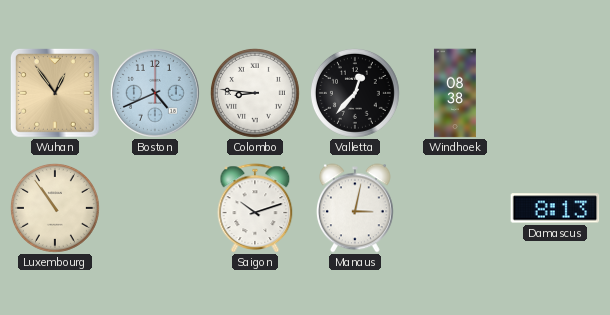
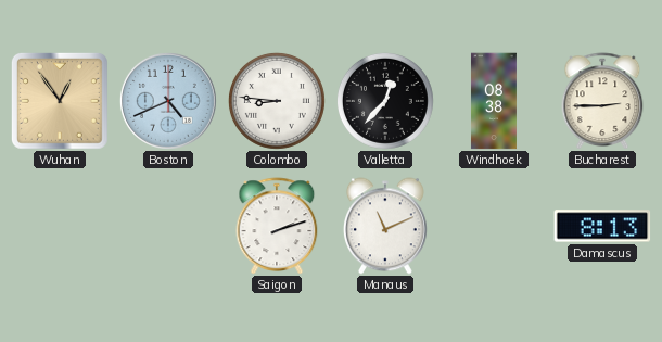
Bucharest: none -> 2:45
Luxembourg: 10:54 -> none
Saigon: 10:12 -> 2:12
Manaus: 3:02 -> 11:11
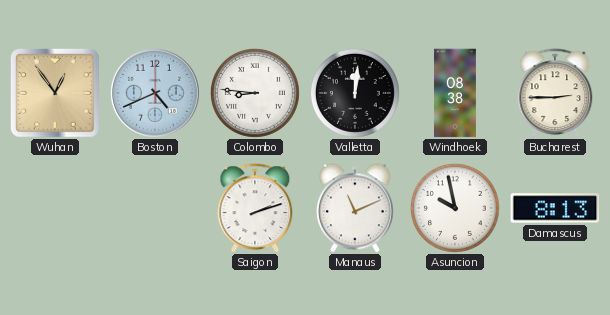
Valletta: 12:37 -> 12:01
Asuncion: none -> 9:58
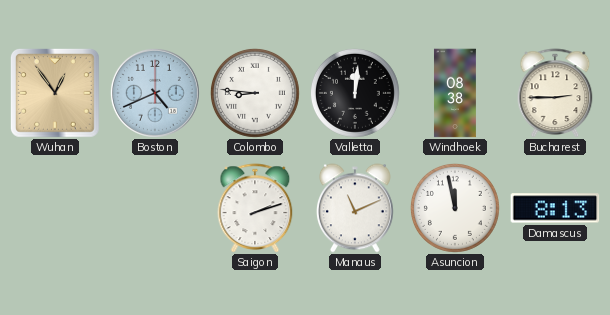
Asuncion: 9:58 -> 11:58
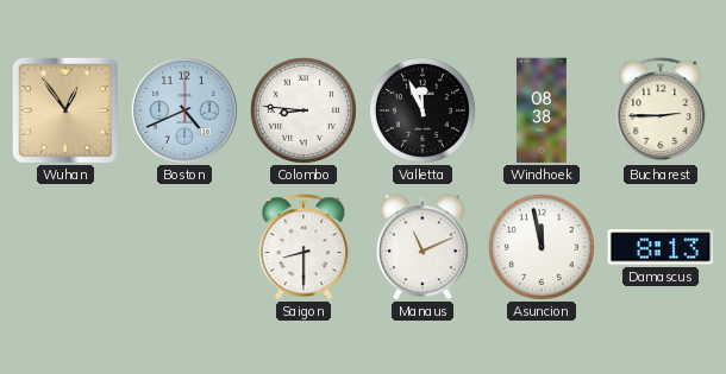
Valletta: 12:01 -> 11:56
Saigon: 2:12 -> 8:30
